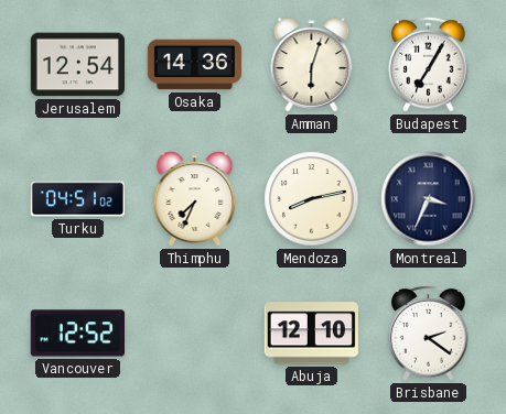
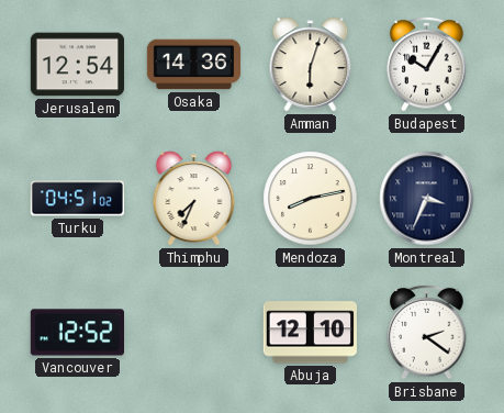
Budapest: 7:05 -> 10:05
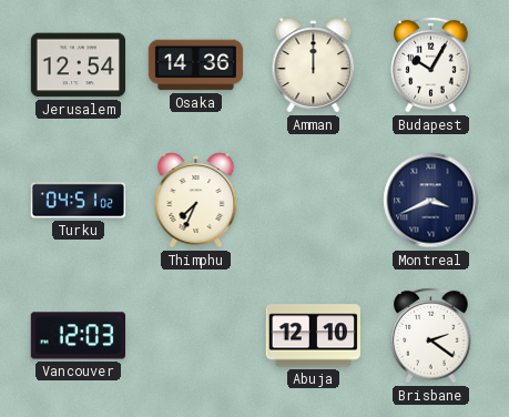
Amman: 6:03 -> 12:00
Mendoza: 8:13 -> none
Montreal: 3:34 -> 3:41
Vancouver: 12:52 -> 12:03
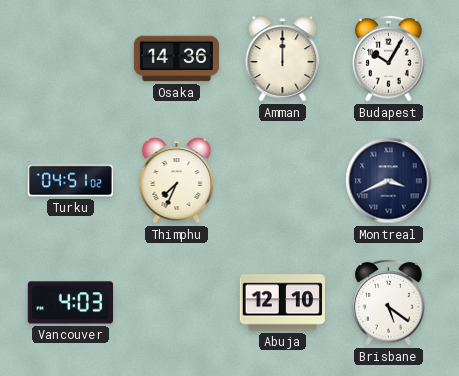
Jerusalem: 12:54 -> none
Vancouver: 12:03 -> 4:03
Brisbane: 2:21 -> 5:21
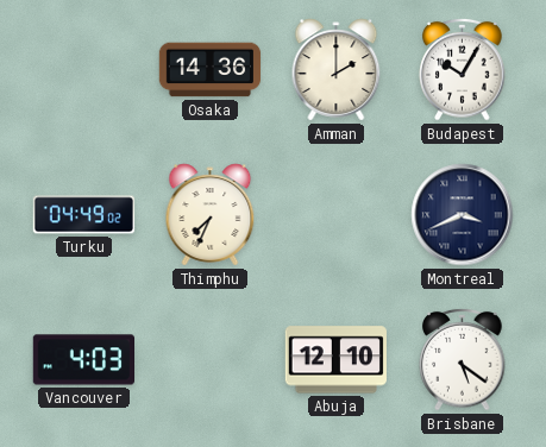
Amman: 12:00 -> 2:00
Turku: 04:51 -> 04:49
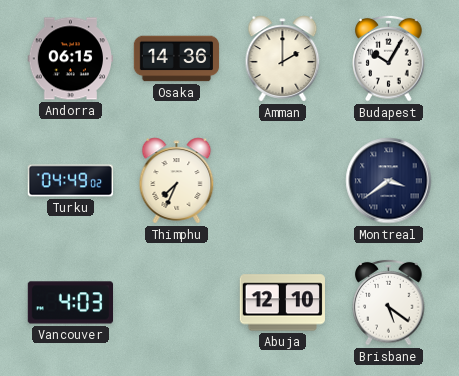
Andorra: none -> 06:15
Montreal: 3:41 -> 3:39
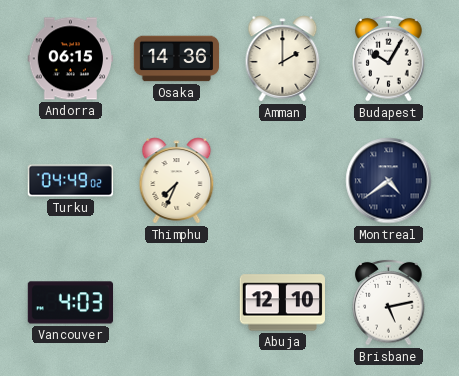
Montreal: 3:39 -> 4:39
Brisbane: 5:21 -> 5:13
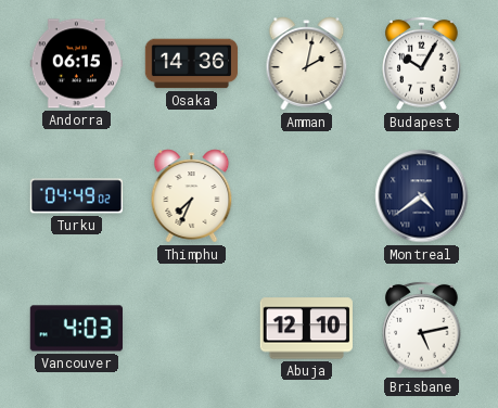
Amman: 2:00 -> 2:02
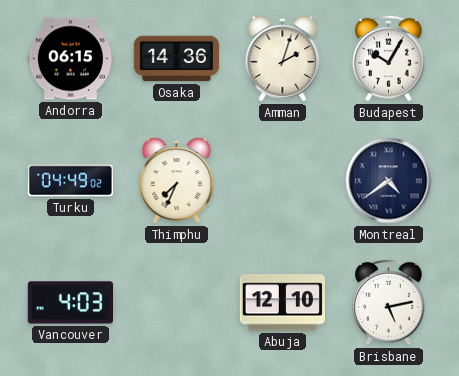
Amman: 2:02 -> 2:03
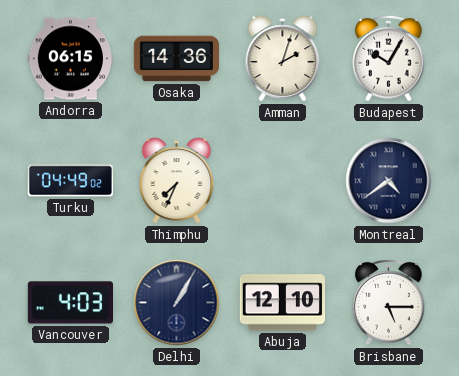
Delhi: none -> 1:05
Brisbane: 5:13 -> 5:15
